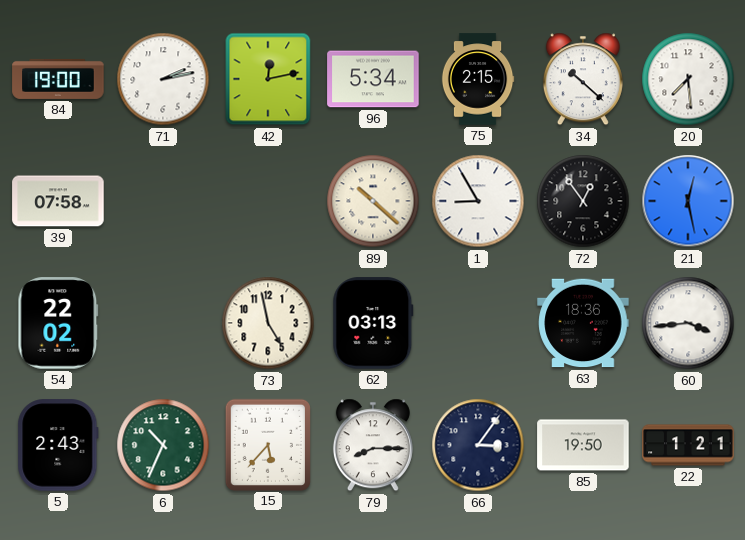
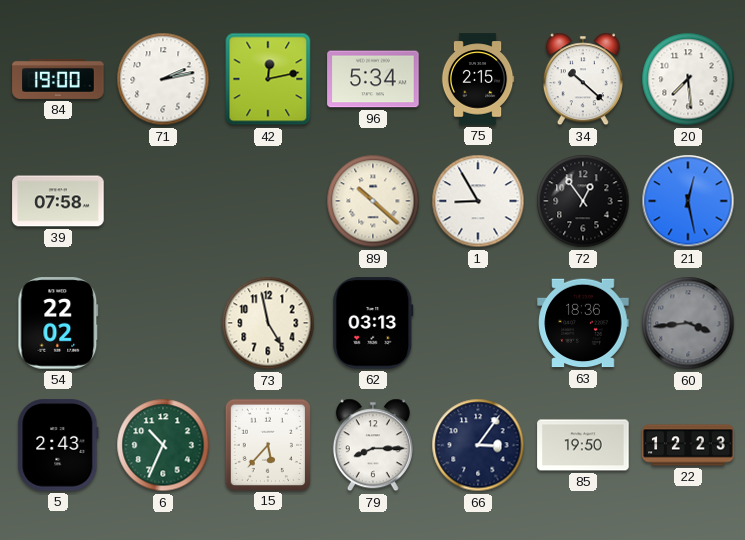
60 dial: white -> grey
22: 1:21 -> 12:23
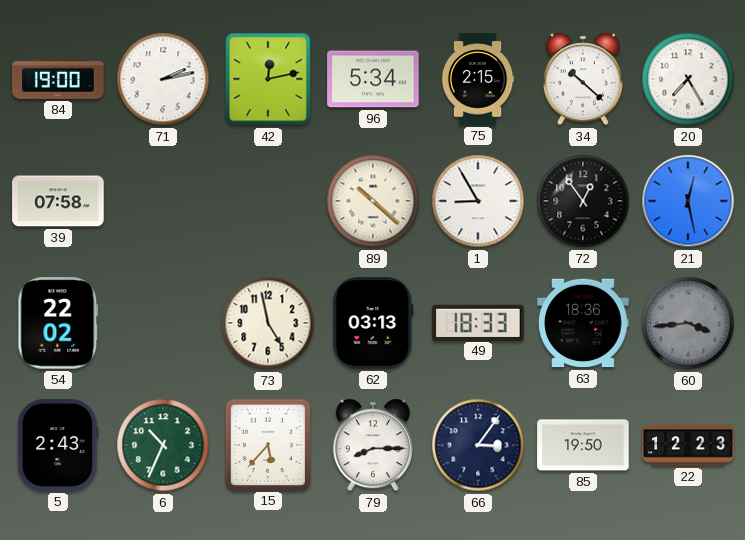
20: 7:29 -> 7:25
49: none -> 18:33
